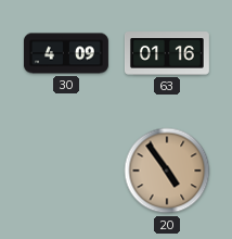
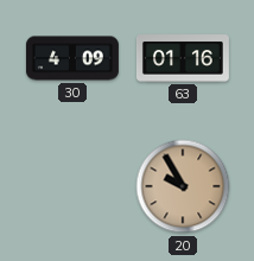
20: 4:54 -> 9:55
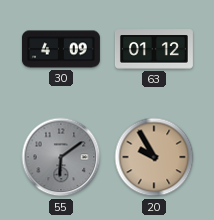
63: 01:16 -> 01:12
55: none -> 6:09
